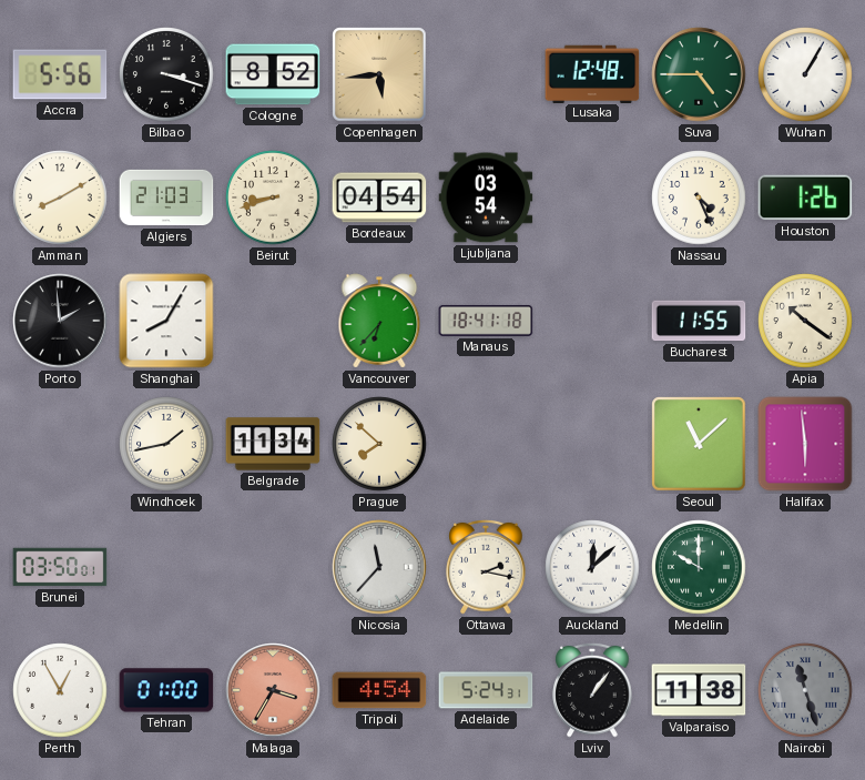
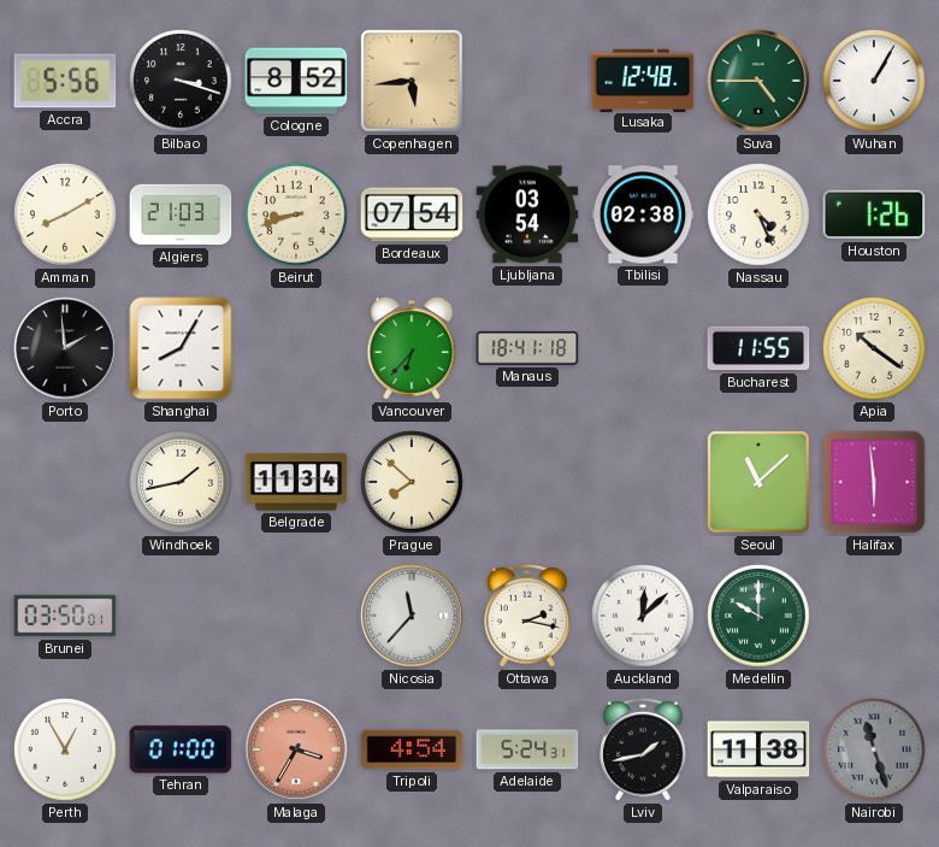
Bordeaux: 04:54 -> 07:54
Tbilisi: none -> 02:38
Lviv: 1:06 -> 1:43
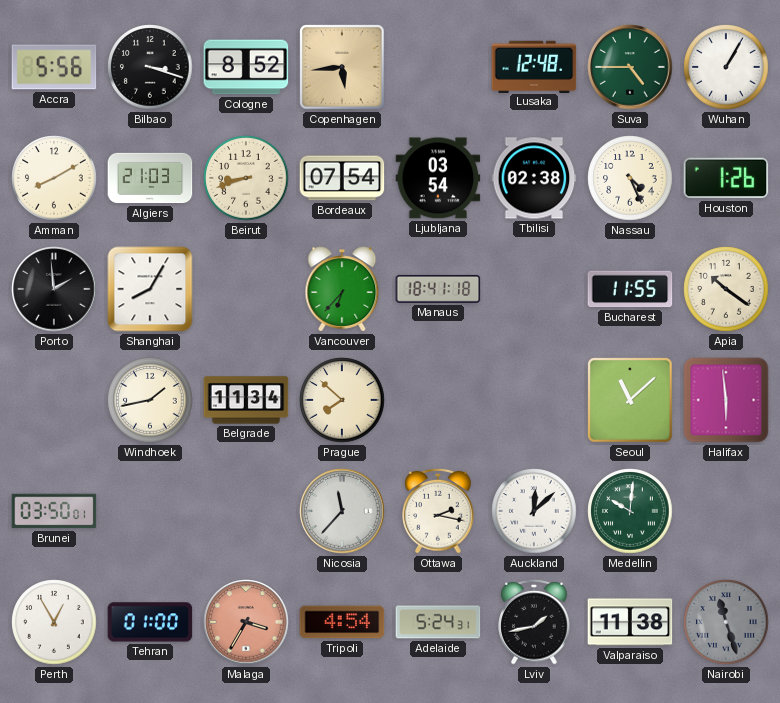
Medellin: 10:00 -> 10:01
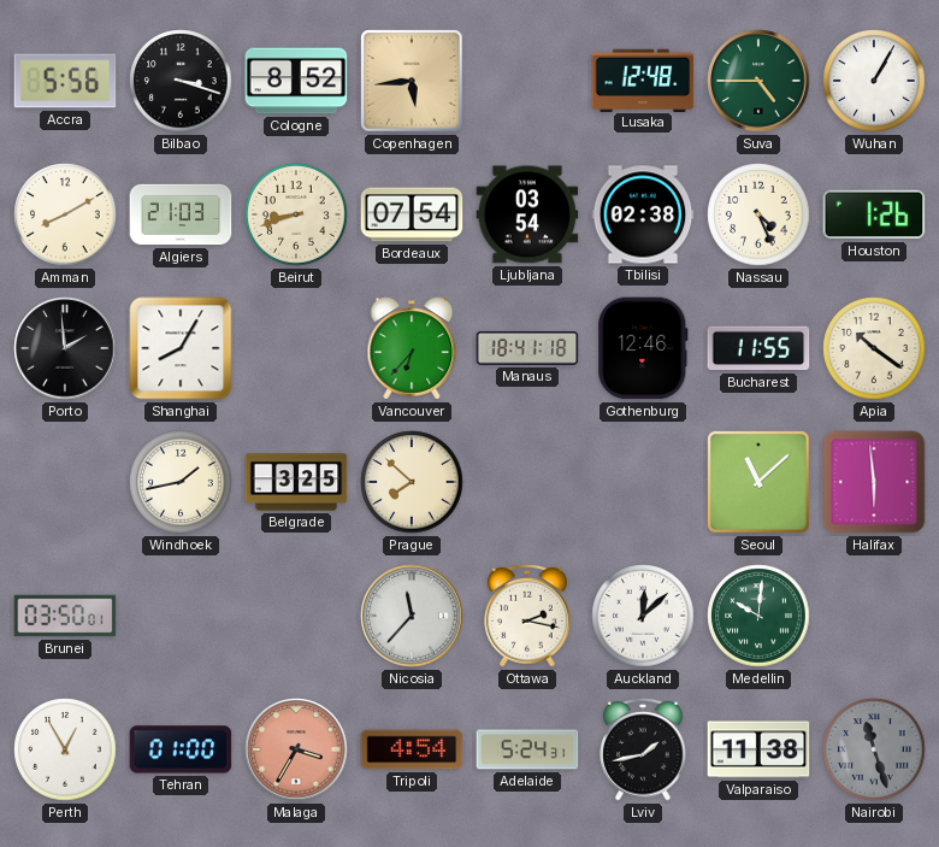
Gothenburg: none -> 12:46
Belgrade: 11:34 -> 3:25
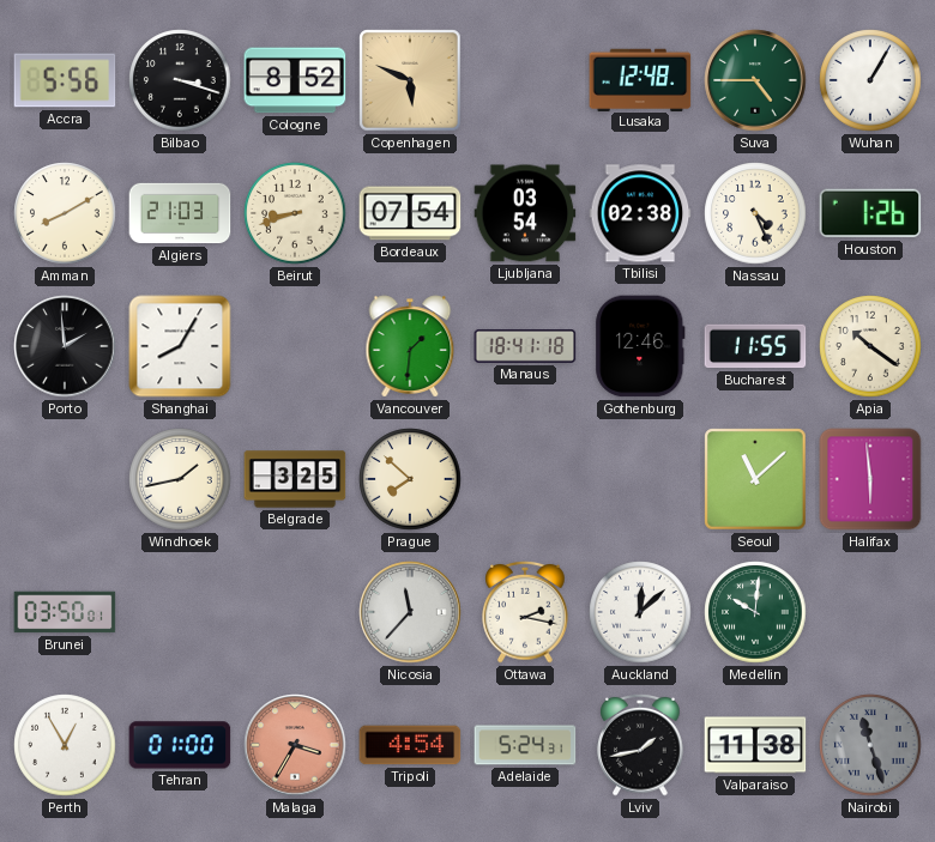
Copenhagen: 5:44 -> 5:49
Vancouver: 6:37 -> 1:31
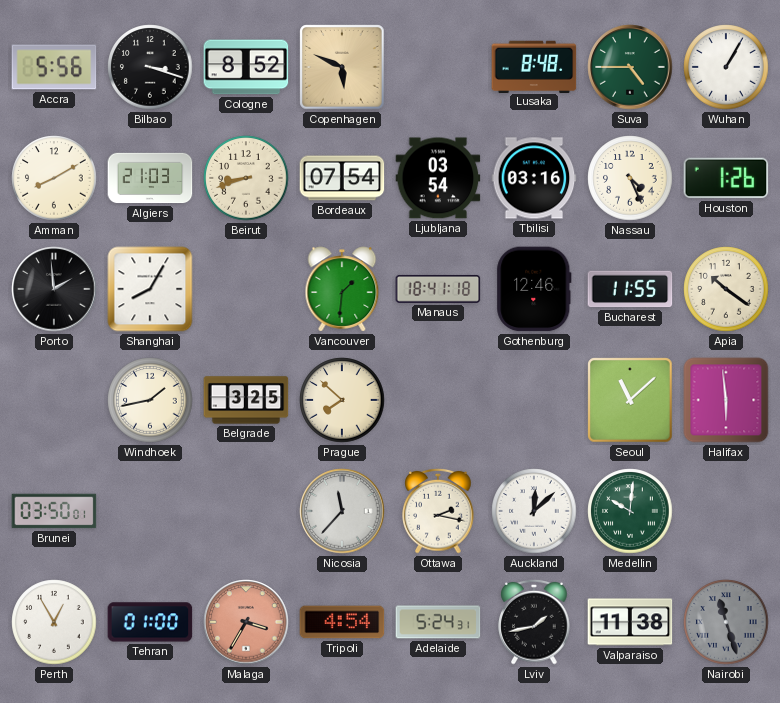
Lusaka: 12:48 -> 8:48
Tbilisi: 02:38 -> 03:16
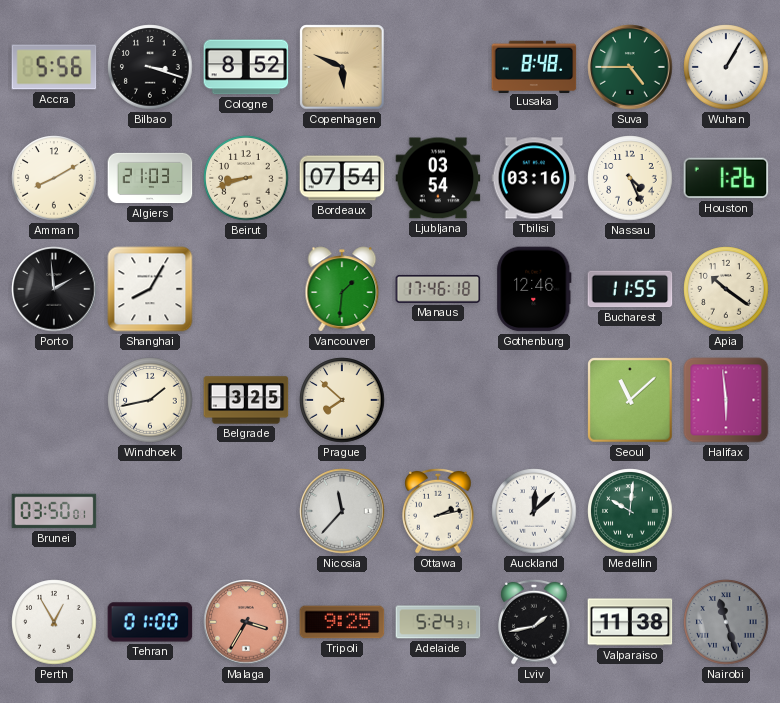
Manaus: 18:41 -> 17:46
Ottawa: 2:17 -> 2:13
Tripoli: 4:54 -> 9:25
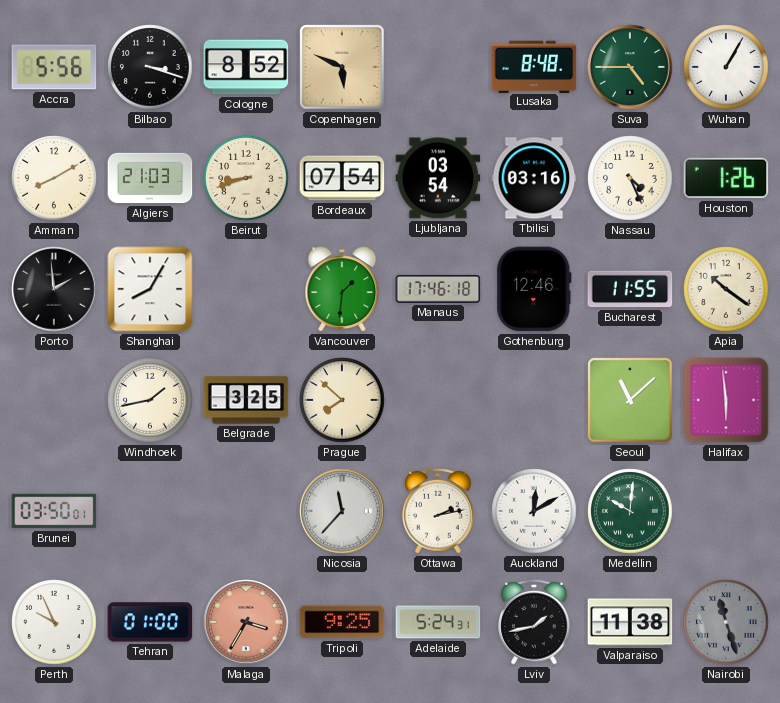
Auckland: 12:08 -> 12:10
Perth: 12:55 -> 9:56
